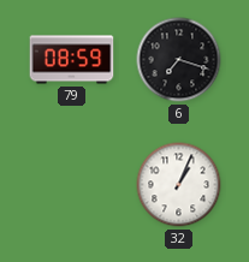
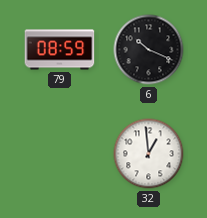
6: 7:18 -> 10:19
32: 1:04 -> 12:59
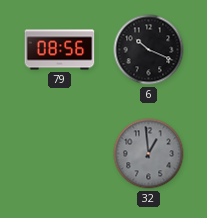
79: 08:59 -> 08:56
32 dial: white -> grey
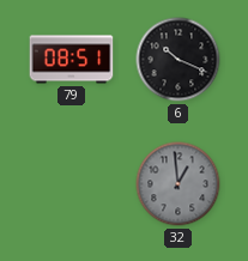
79: 08:56 -> 08:51
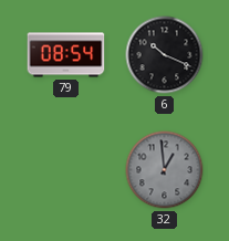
79: 08:51 -> 08:54
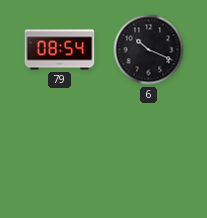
32: 12:59 -> none
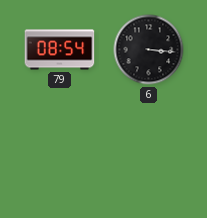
6: 10:19 -> 3:16
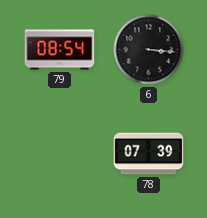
78: none -> 07:39
